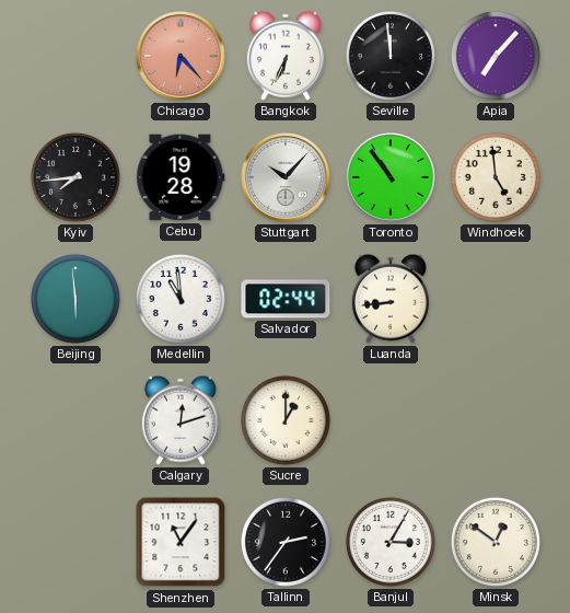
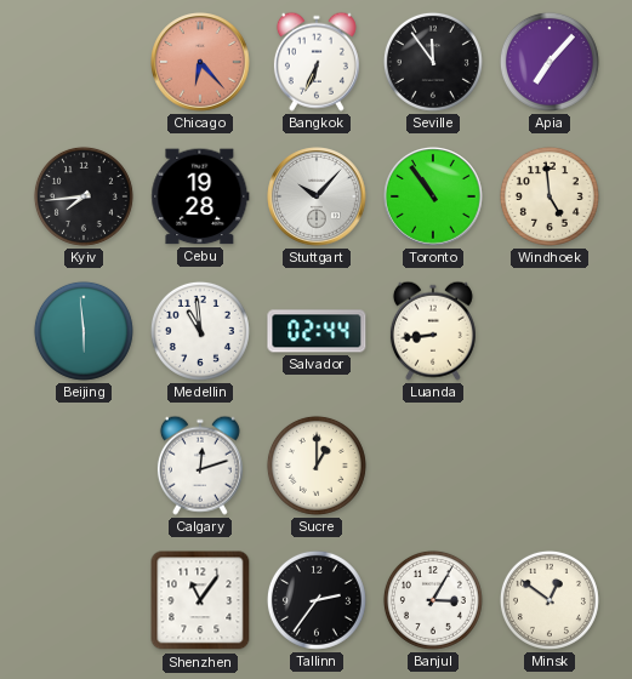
Seville: 11:59 -> 11:54
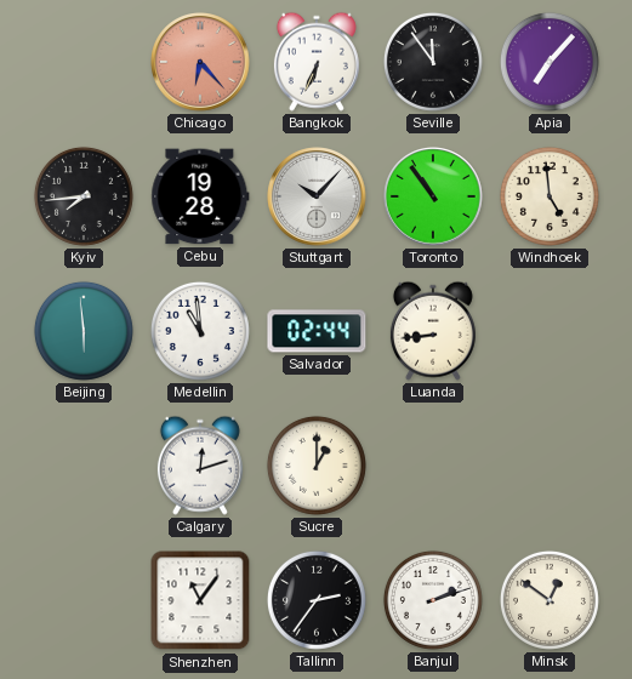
Banjul: 3:05 -> 2:12
